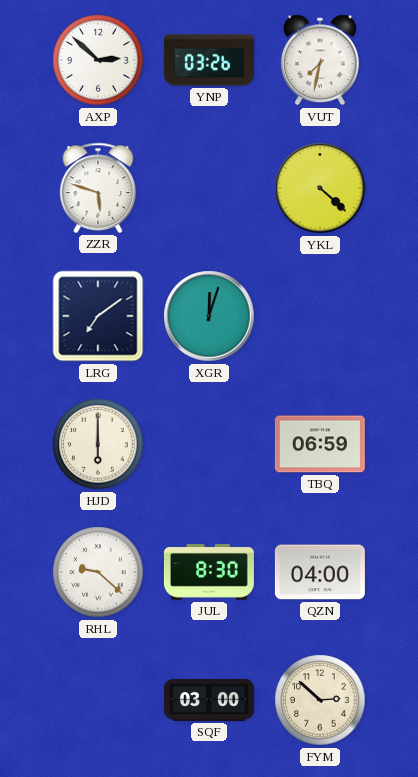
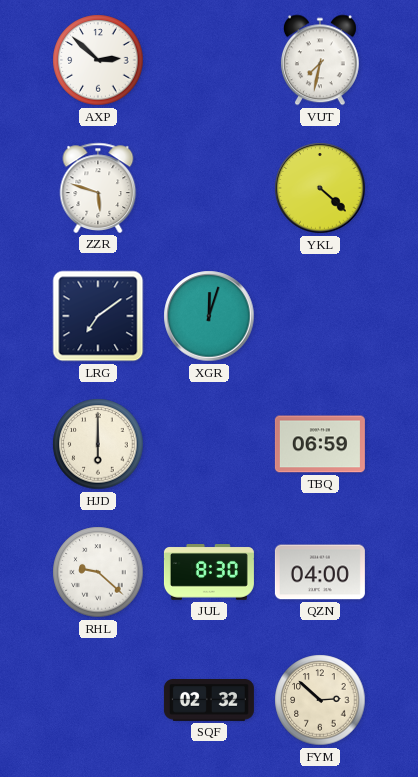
YNP: 03:26 -> none
SQF: 03:00 -> 02:32
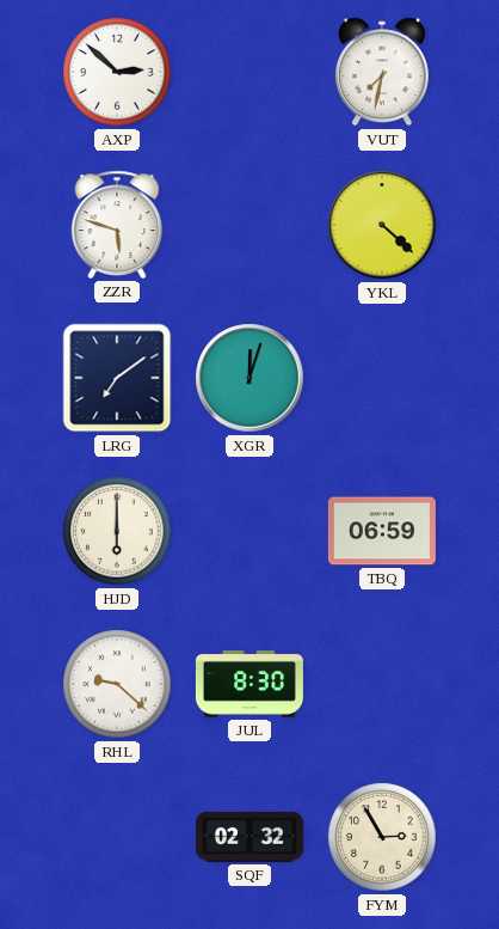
QZN: 04:00 -> none
FYM: 2:52 -> 2:55
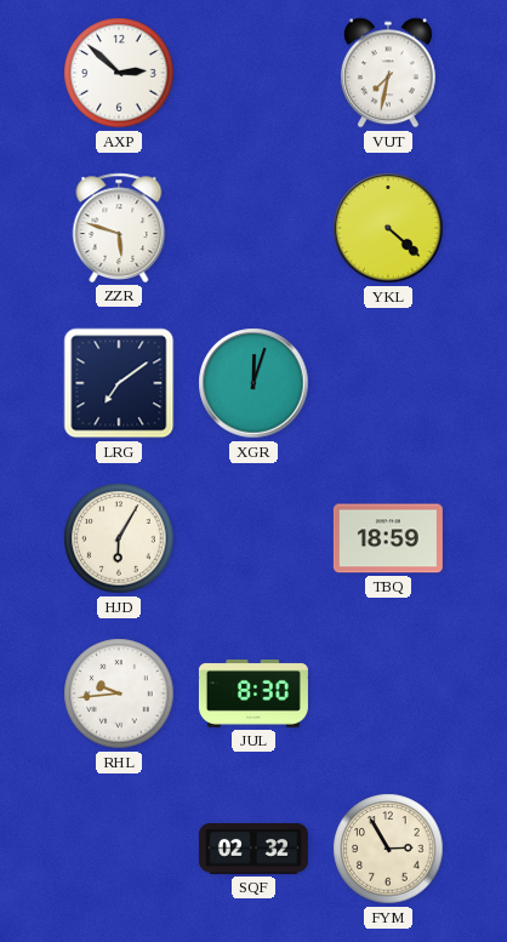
HJD: 6:00 -> 6:05
TBQ: 06:59 -> 18:59
RHL: 9:22 -> 9:44
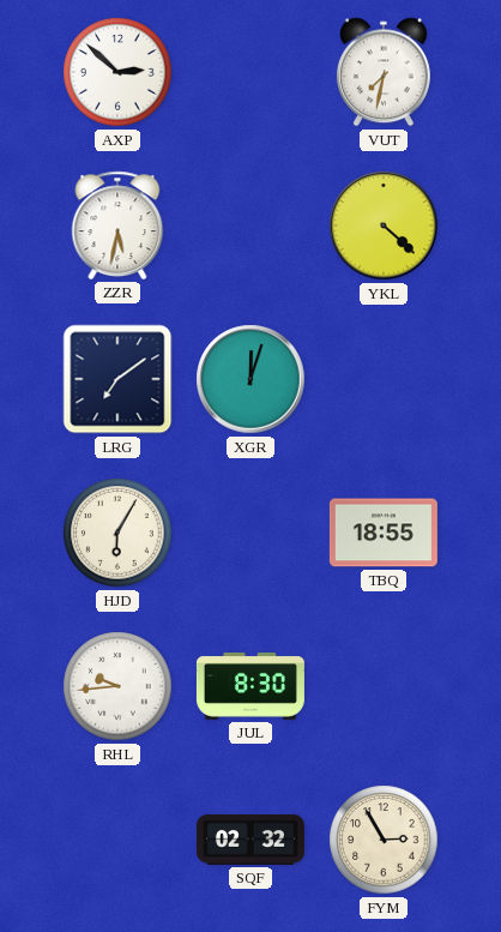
ZZR: 5:48 -> 5:32
TBQ: 18:59 -> 18:55
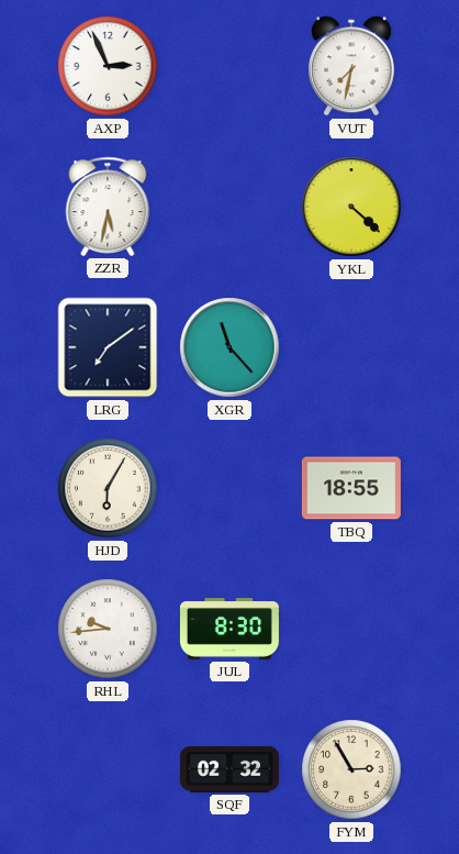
AXP: 2:52 -> 2:56
XGR: 12:03 -> 11:23
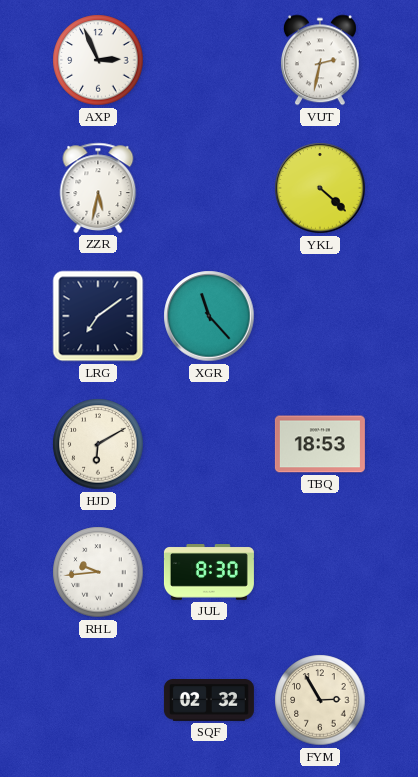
VUT: 7:32 -> 2:32
HJD: 6:05 -> 6:10
TBQ: 18:55 -> 18:53
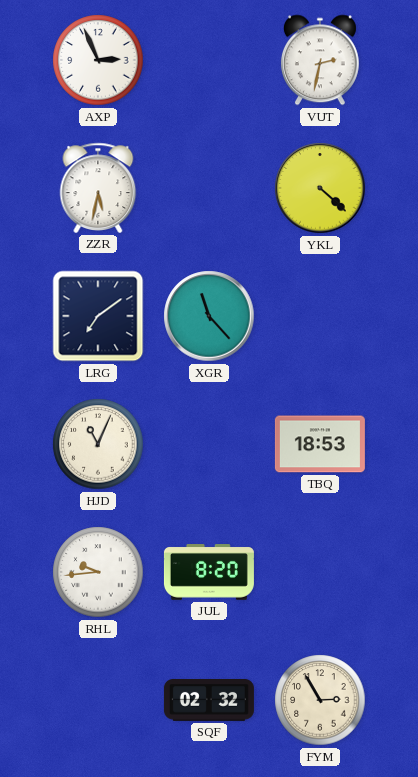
HJD: 6:10 -> 11:04
JUL: 8:30 -> 8:20
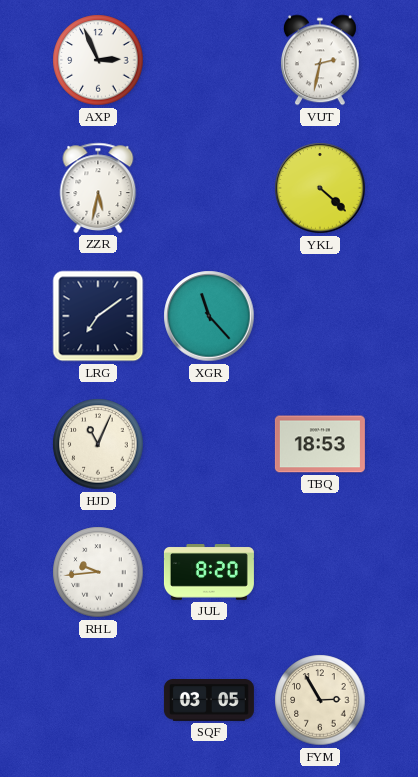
SQF: 02:32 -> 03:05
